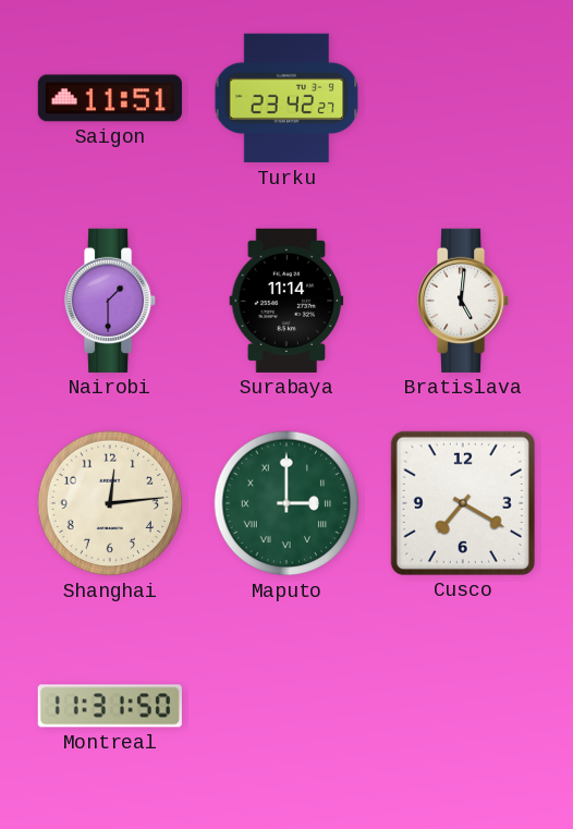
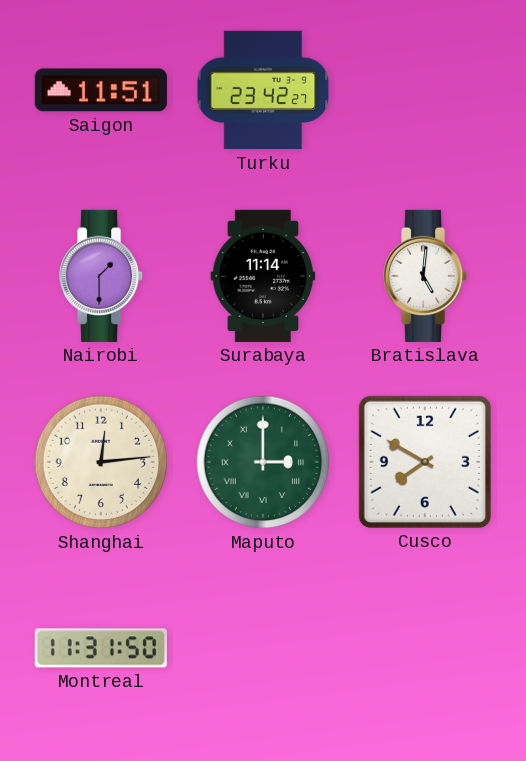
Cusco: 7:20 -> 7:50
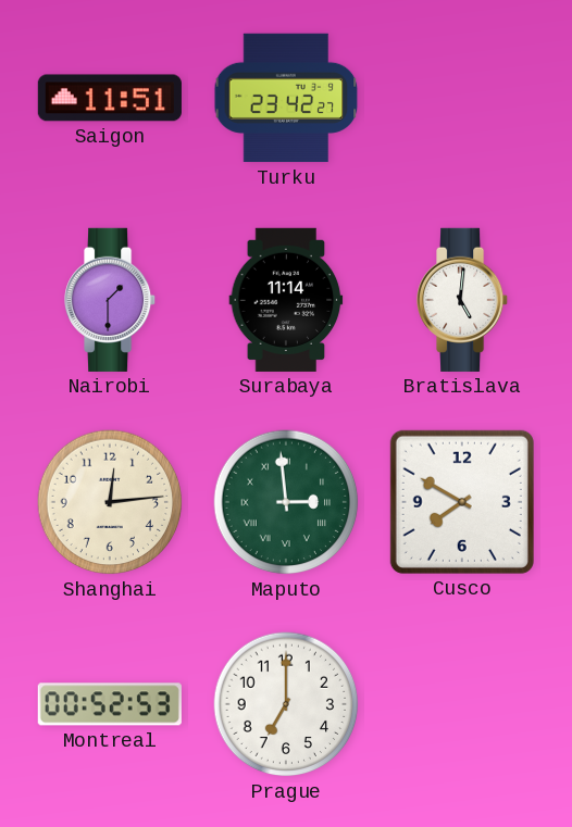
Maputo: 3:00 -> 2:59
Montreal: 11:31 -> 00:52
Prague: none -> 7:00
